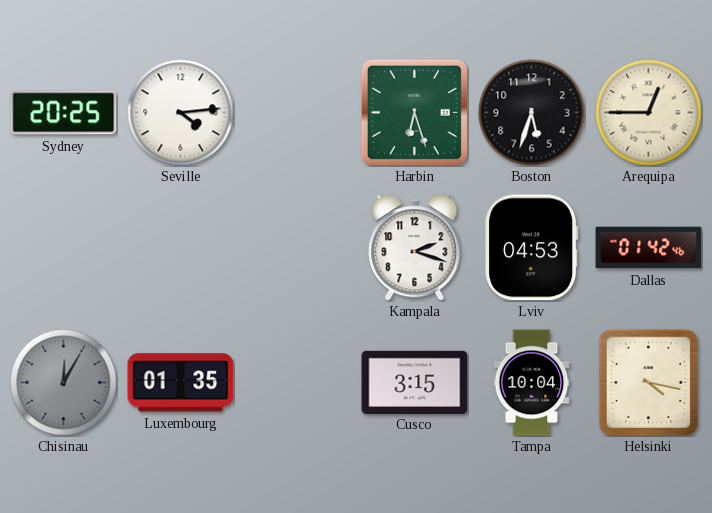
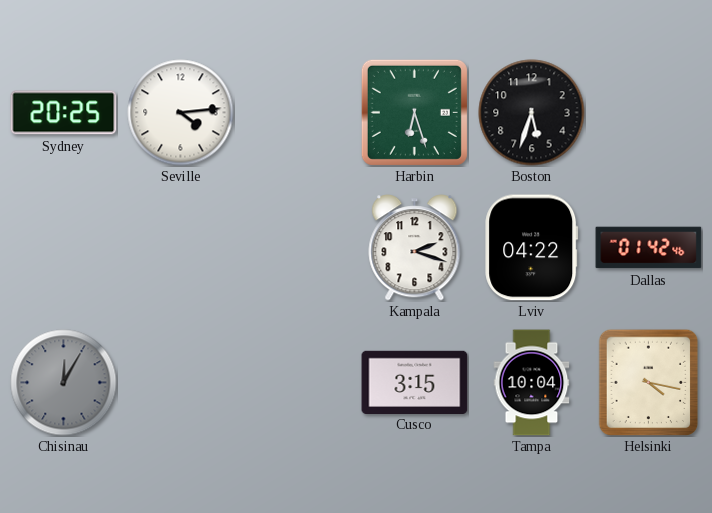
Arequipa: 12:45 -> none
Lviv: 04:53 -> 04:22
Luxembourg: 01:35 -> none
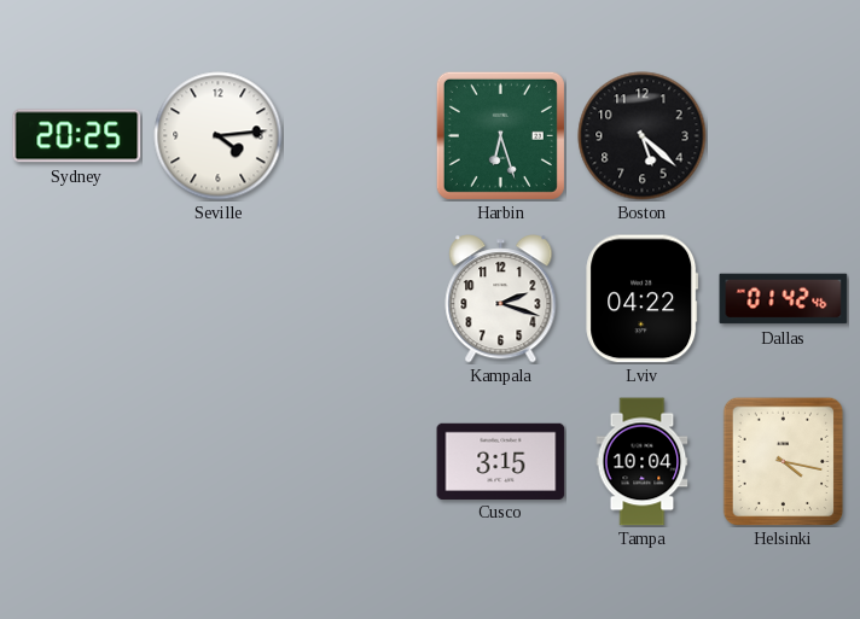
Boston: 5:33 -> 5:22
Chisinau: 12:05 -> none
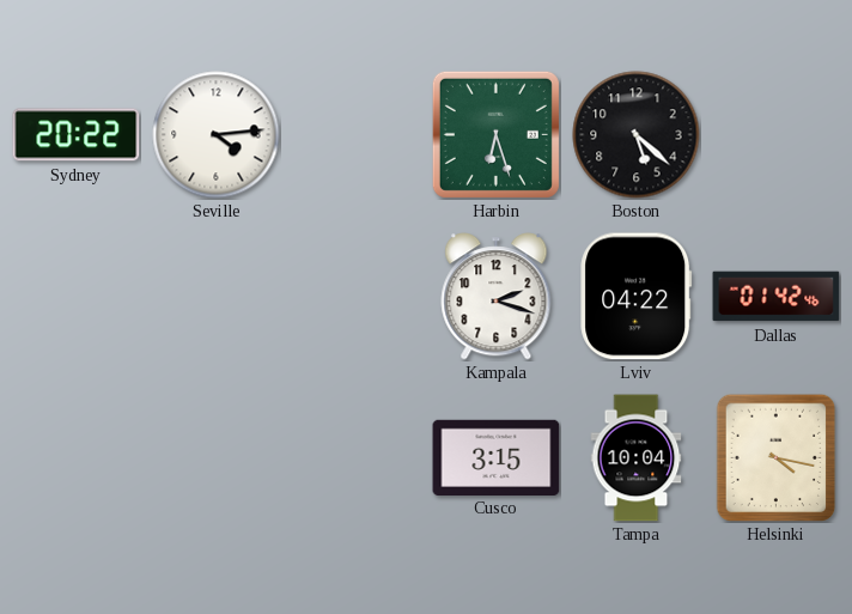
Sydney: 20:25 -> 20:22
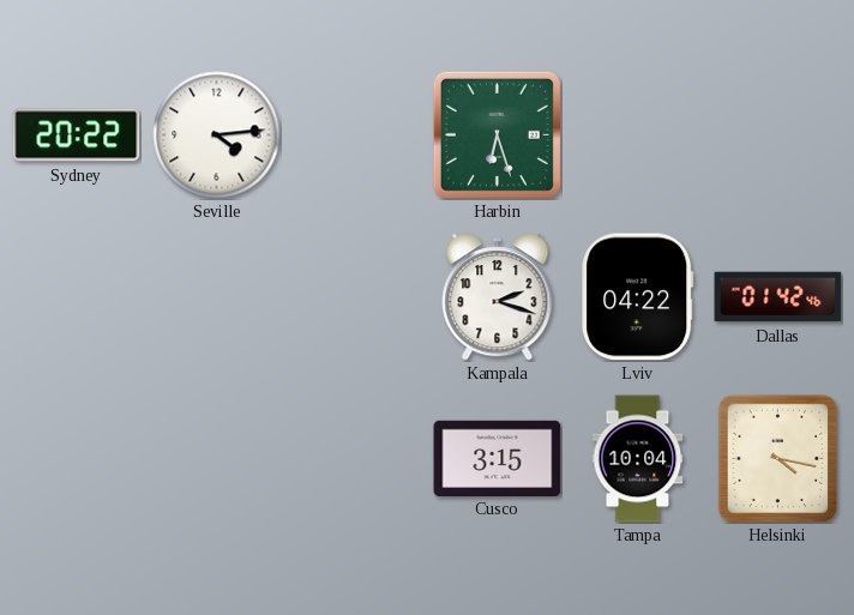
Boston: 5:22 -> none
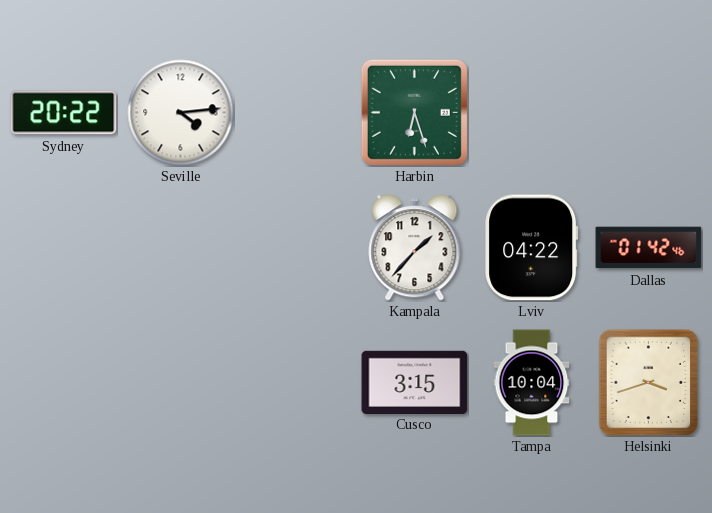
Kampala: 2:18 -> 1:37
Helsinki: 4:17 -> 3:42
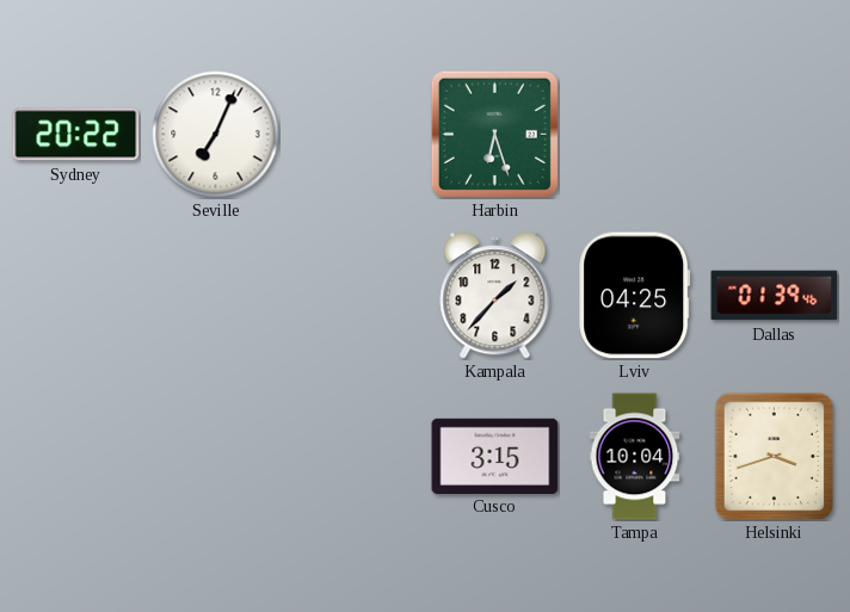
Seville: 4:14 -> 7:04
Lviv: 04:22 -> 04:25
Dallas: 01:42 -> 01:39
